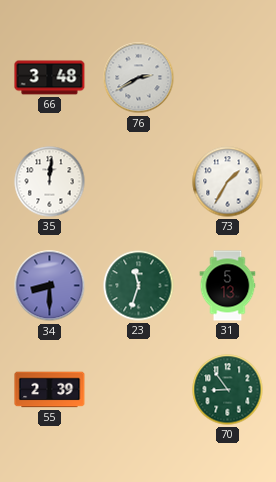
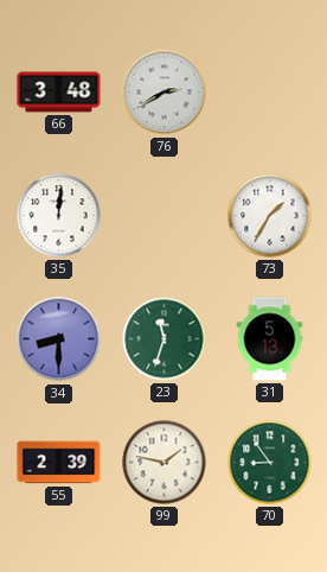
99: none -> 1:47
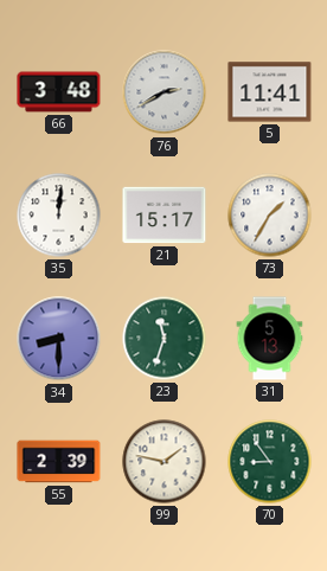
5: none -> 11:41
21: none -> 15:17
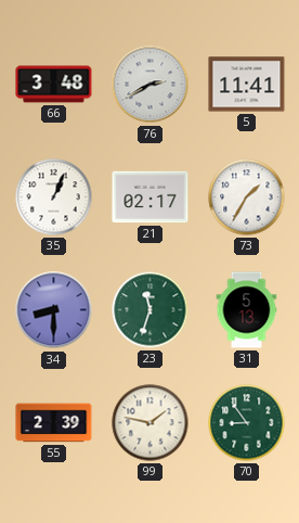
35: 12:01 -> 1:04
21: 15:17 -> 02:17
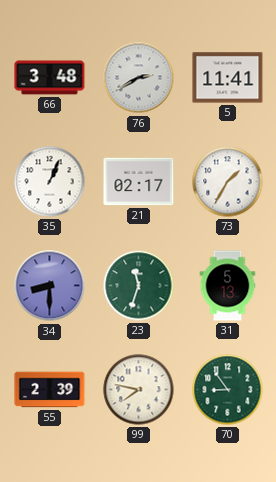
99: 1:47 -> 7:47
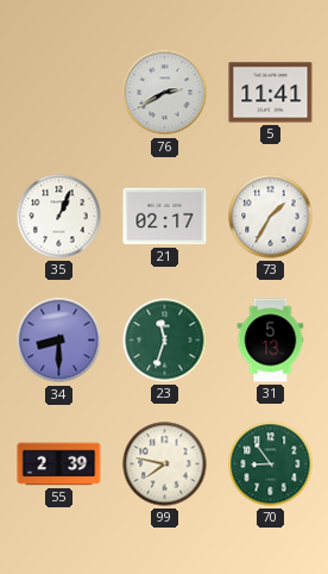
66: 3:48 -> none
